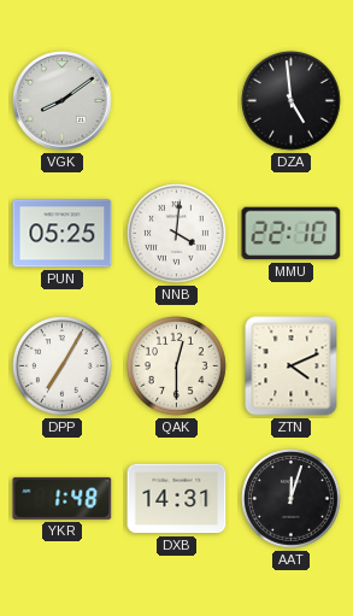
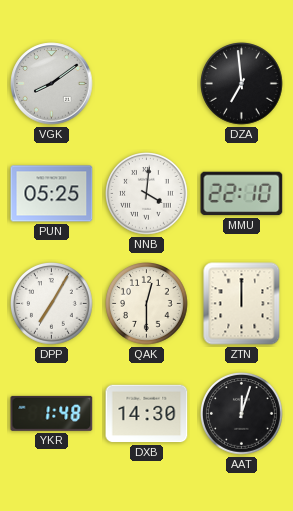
DZA: 4:59 -> 6:59
ZTN: 4:11 -> 12:00
DXB: 14:31 -> 14:30
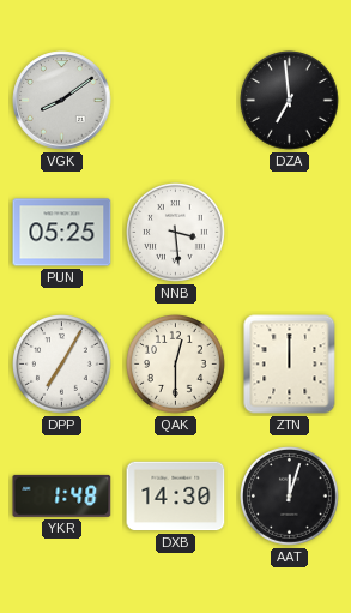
NNB: 4:01 -> 3:29
MMU: 22:10 -> none
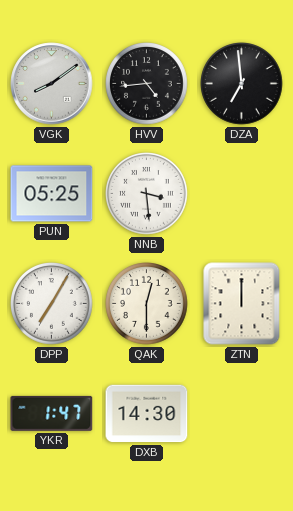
HVV: none -> 4:44
YKR: 1:48 -> 1:47
AAT: 12:03 -> none
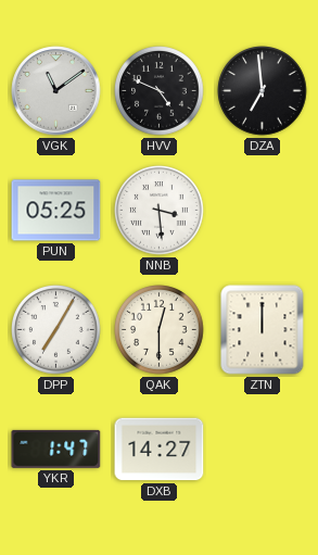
VGK: 8:09 -> 11:09
HVV: 4:44 -> 4:49
DXB: 14:30 -> 14:27
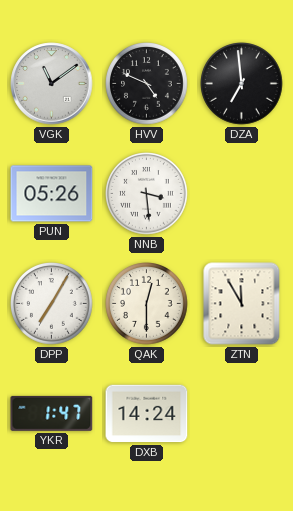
PUN: 05:25 -> 05:26
ZTN: 12:00 -> 11:55
DXB: 14:27 -> 14:24
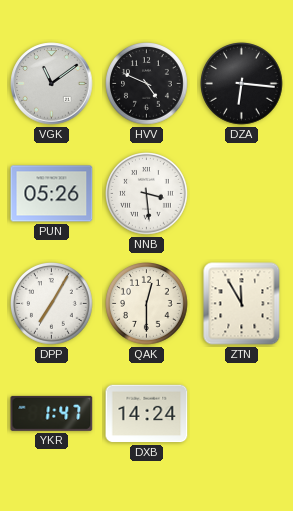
DZA: 6:59 -> 6:16
